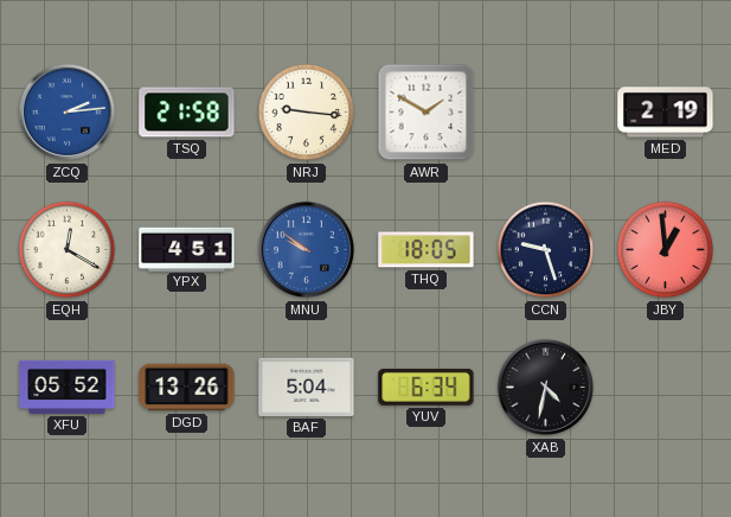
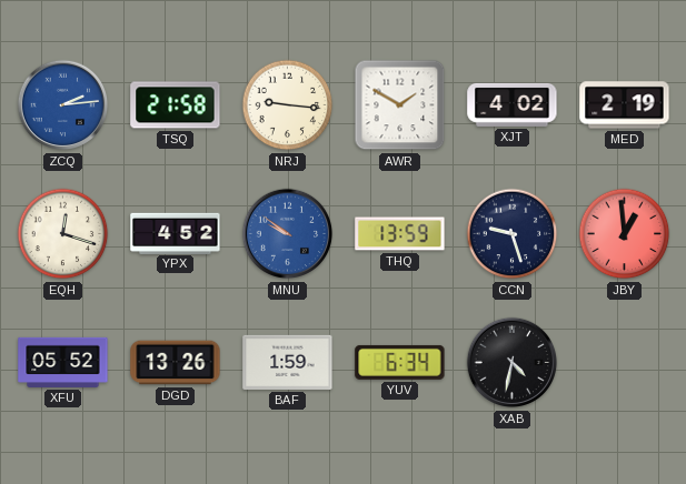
XJT: none -> 4:02
EQH: 12:20 -> 12:18
YPX: 4:51 -> 4:52
THQ: 18:05 -> 13:59
BAF: 5:04 -> 1:59
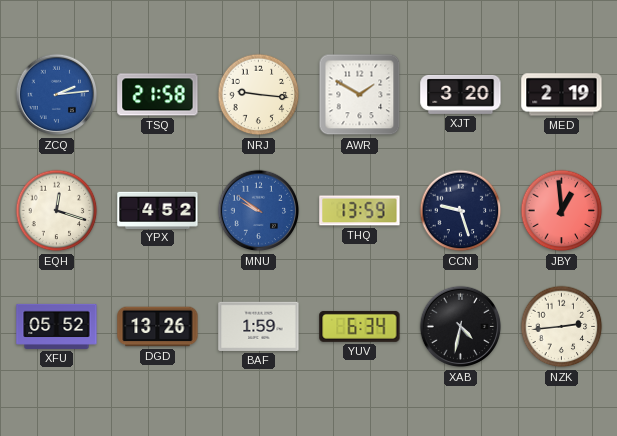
XJT: 4:02 -> 3:20
NZK: none -> 2:44
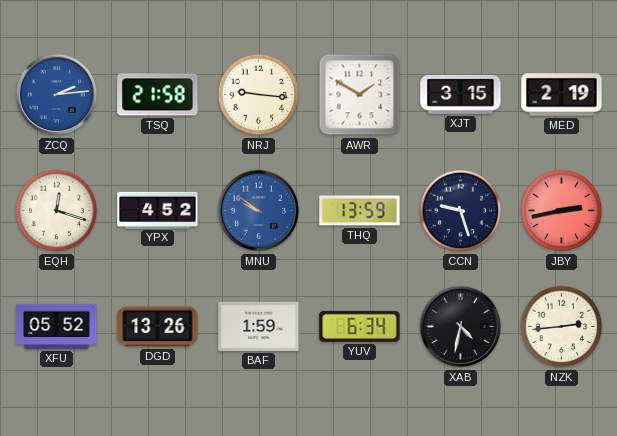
XJT: 3:20 -> 3:15
JBY: 12:59 -> 2:43
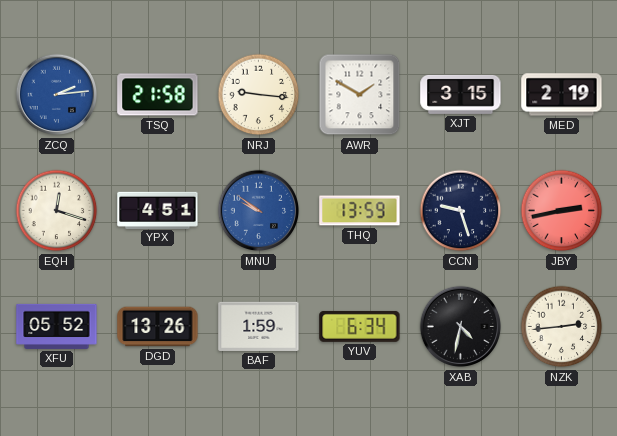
YPX: 4:52 -> 4:51
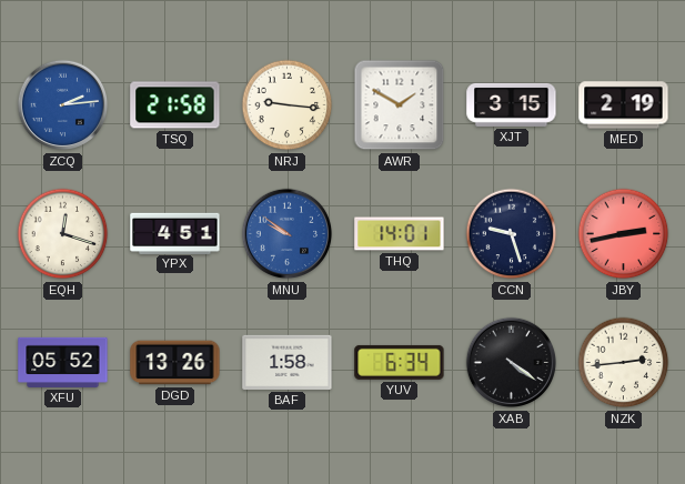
THQ: 13:59 -> 14:01
BAF: 1:59 -> 1:58
XAB: 4:32 -> 4:21
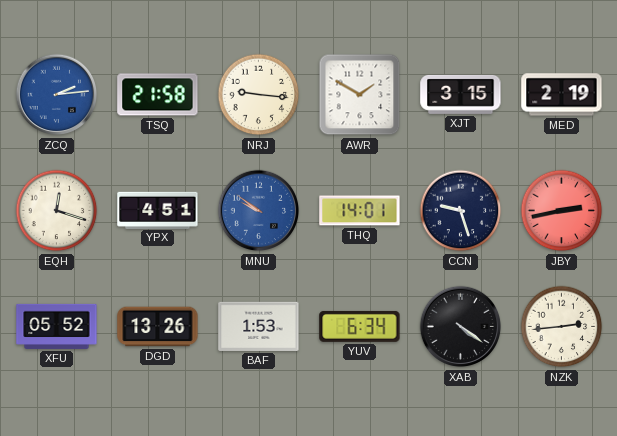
BAF: 1:58 -> 1:53
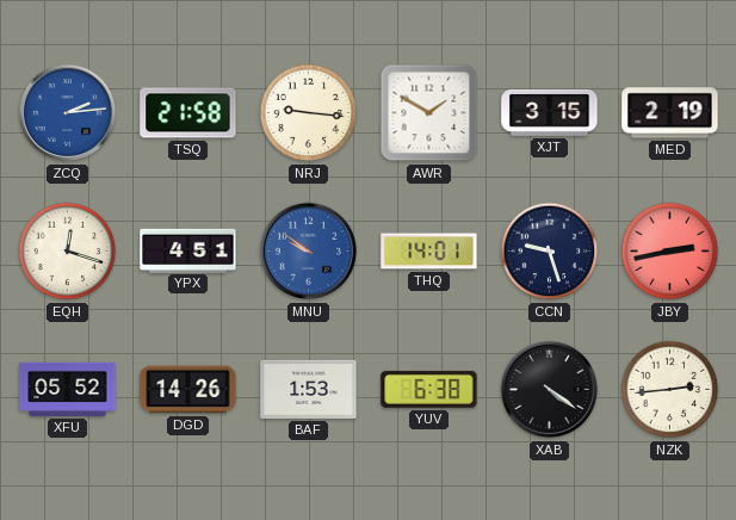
DGD: 13:26 -> 14:26
YUV: 6:34 -> 6:38
